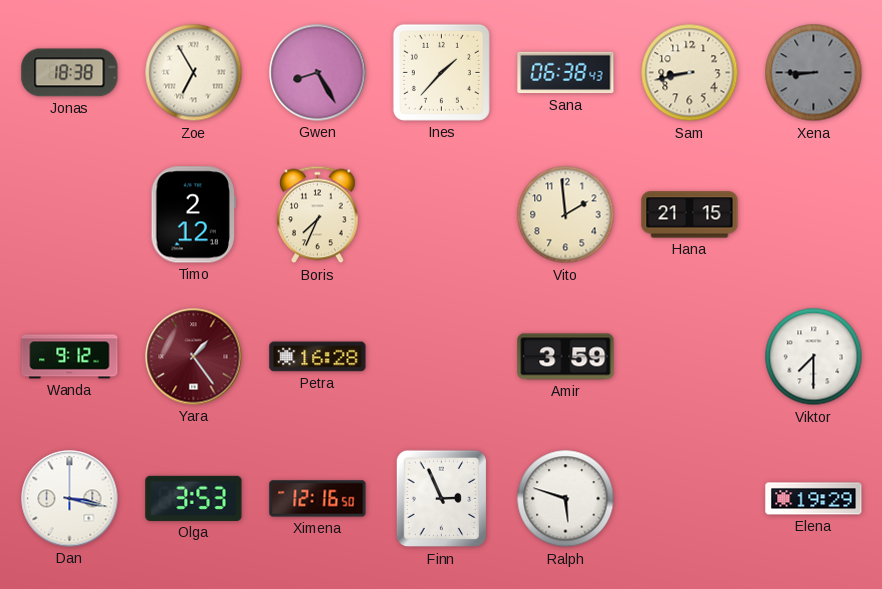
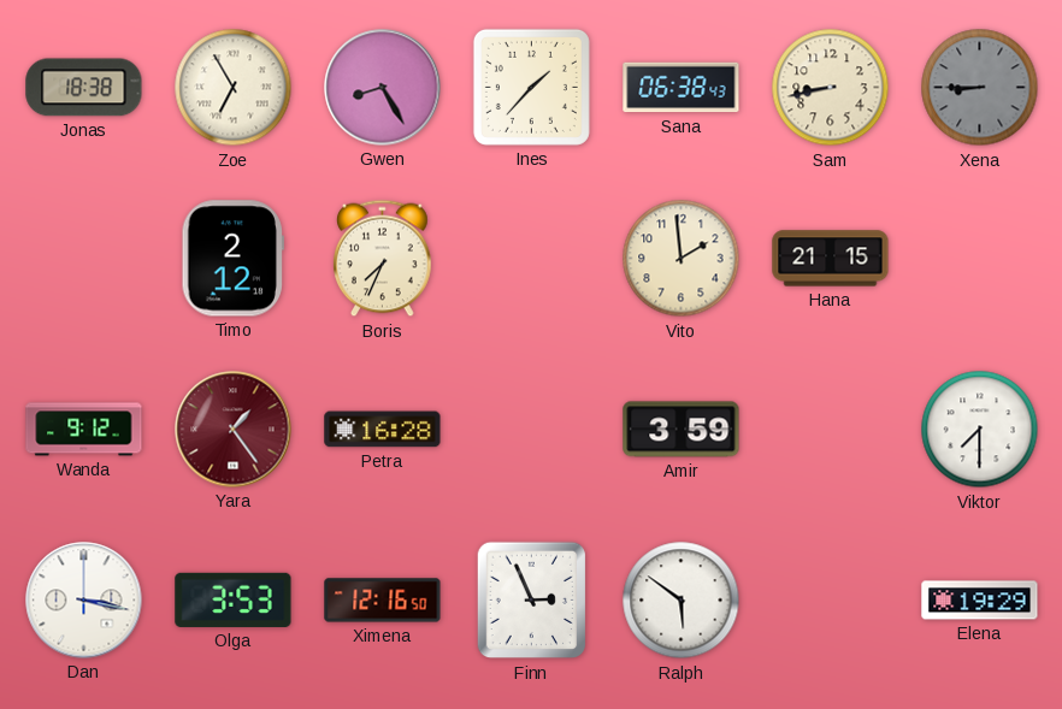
Ralph: 5:48 -> 5:51
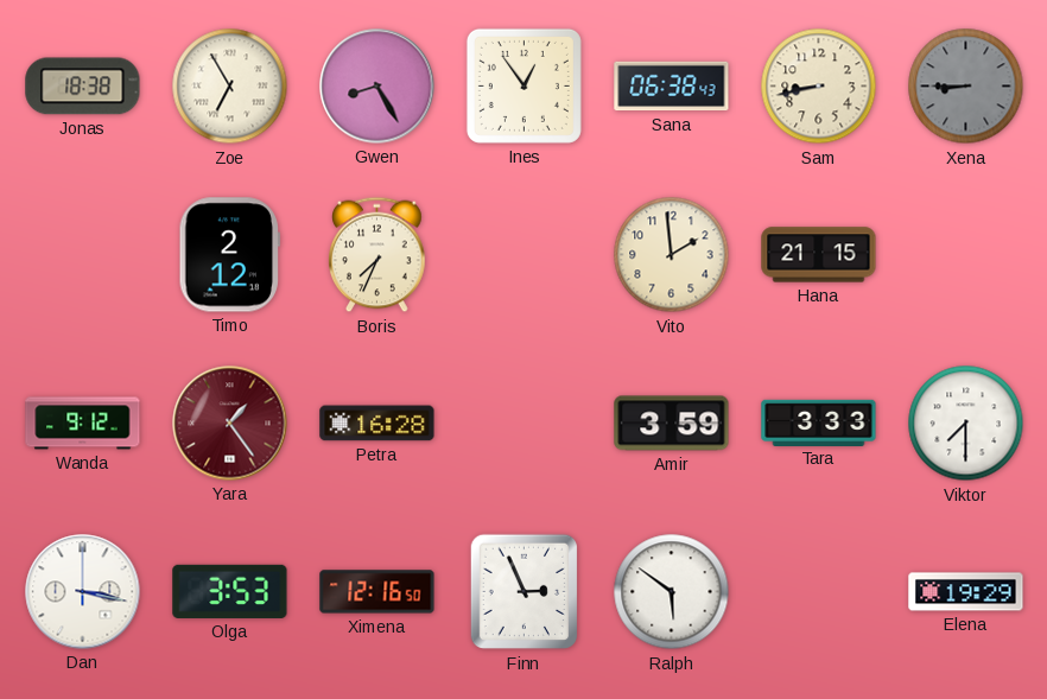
Ines: 1:37 -> 12:54
Tara: none -> 3:33
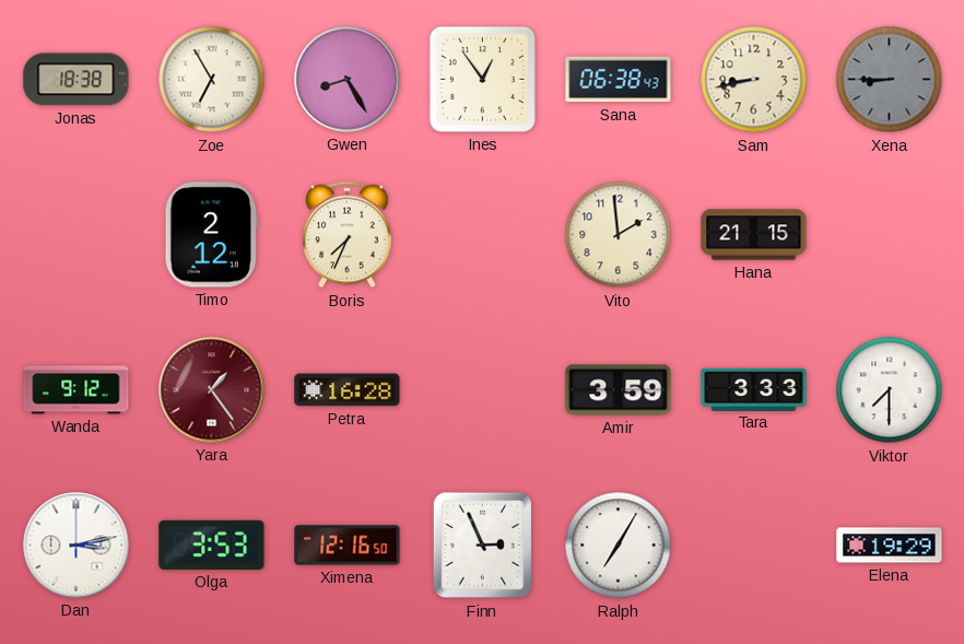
Dan: 3:17 -> 3:13
Ralph: 5:51 -> 7:05
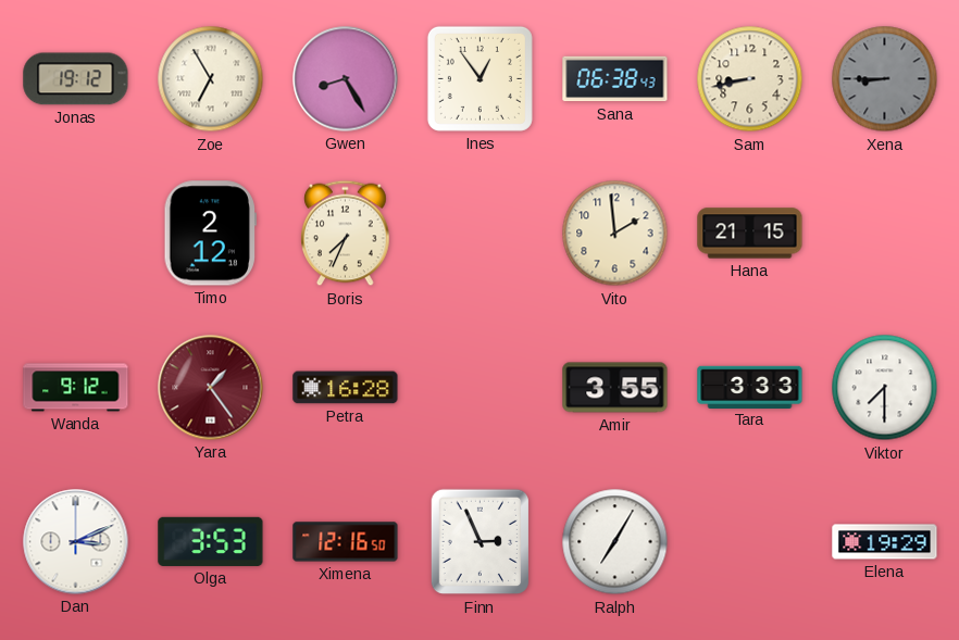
Jonas: 18:38 -> 19:12
Amir: 3:59 -> 3:55
Dan: 3:13 -> 3:11
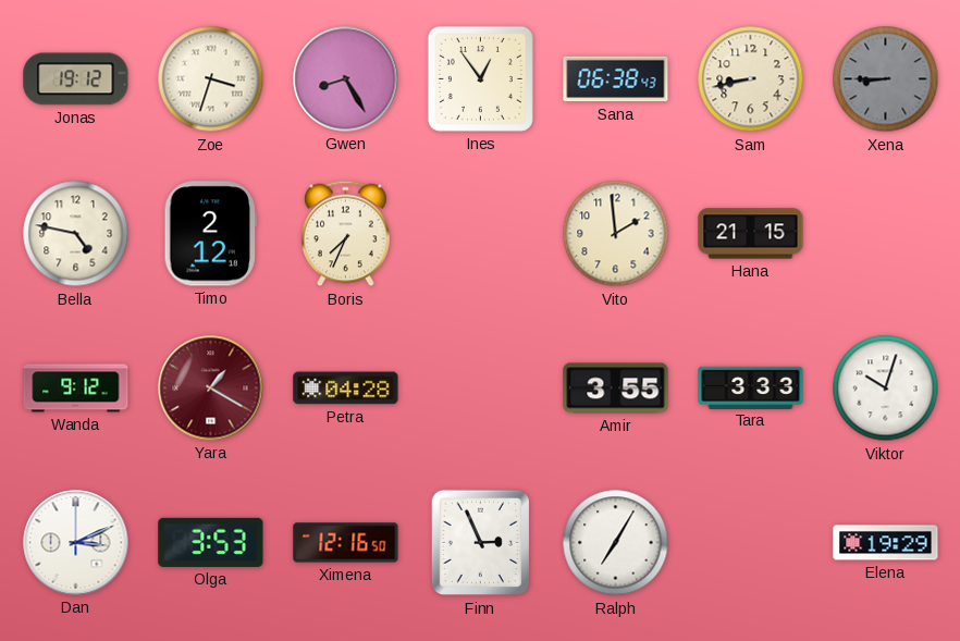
Zoe: 6:55 -> 3:33
Bella: none -> 4:47
Yara: 1:24 -> 1:20
Petra: 16:28 -> 04:28
Viktor: 7:30 -> 10:03
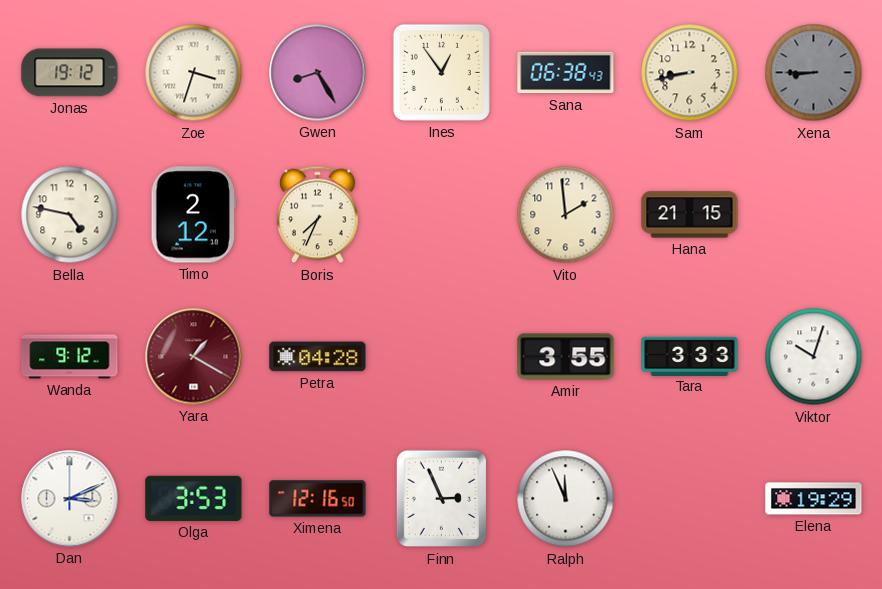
Ralph: 7:05 -> 11:56
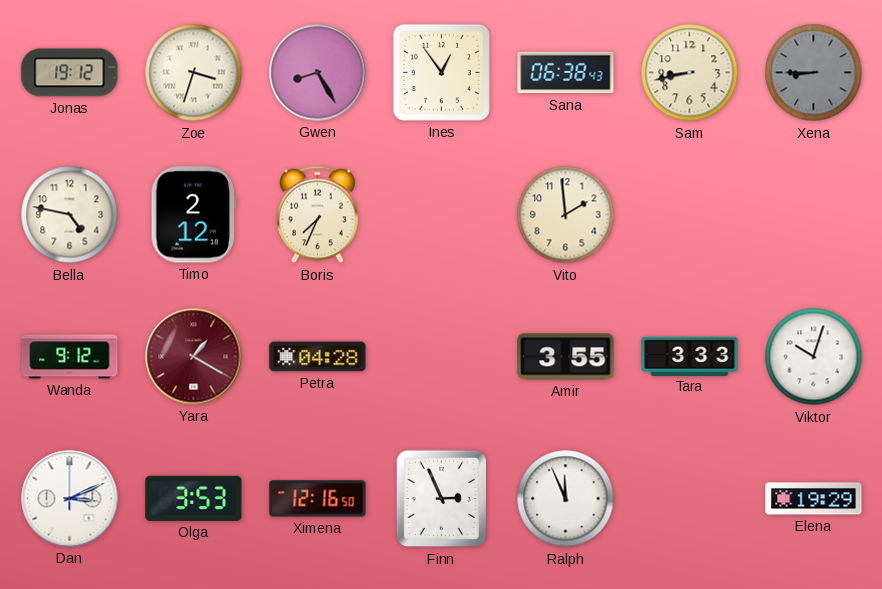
Hana: 21:15 -> none
